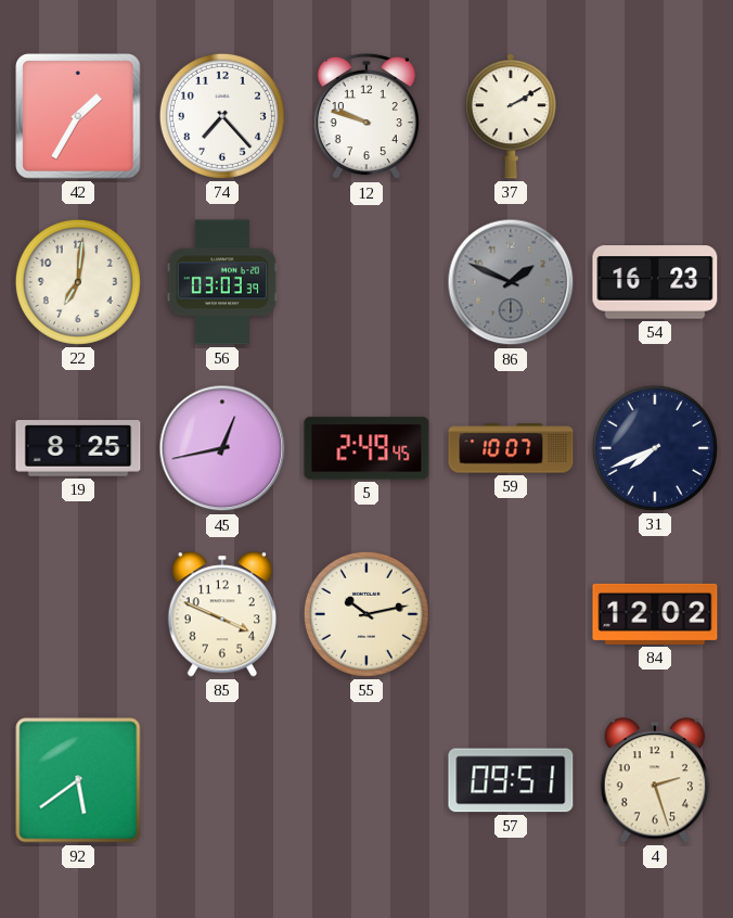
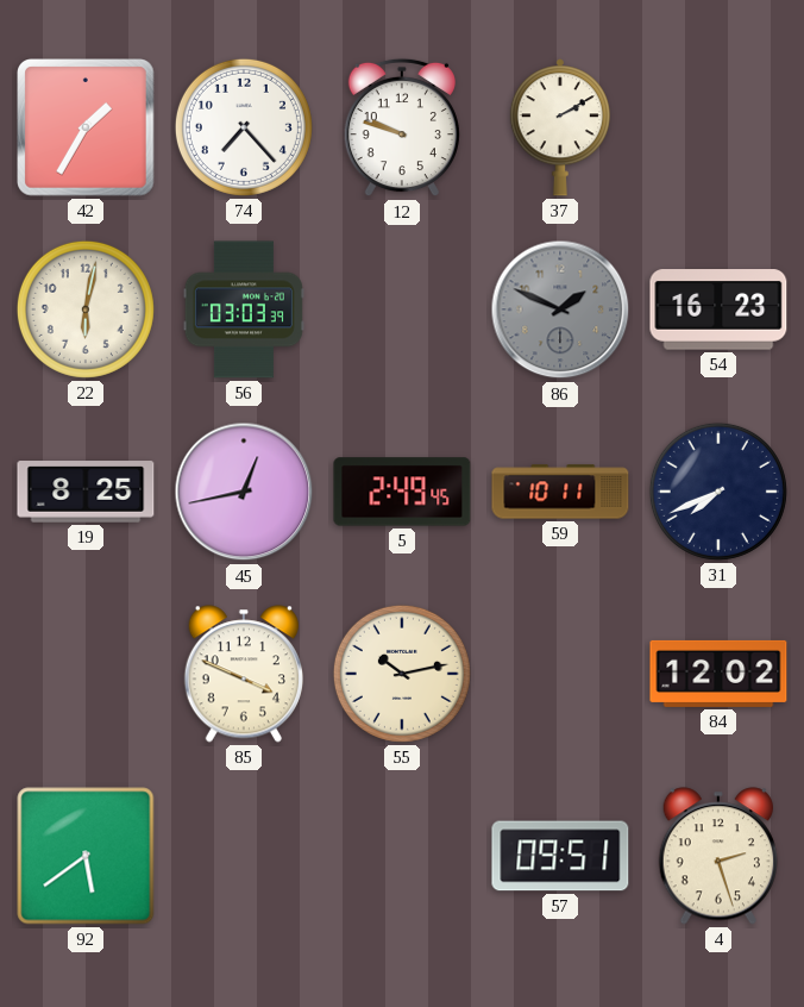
22: 7:01 -> 6:02
59: 10:07 -> 10:11
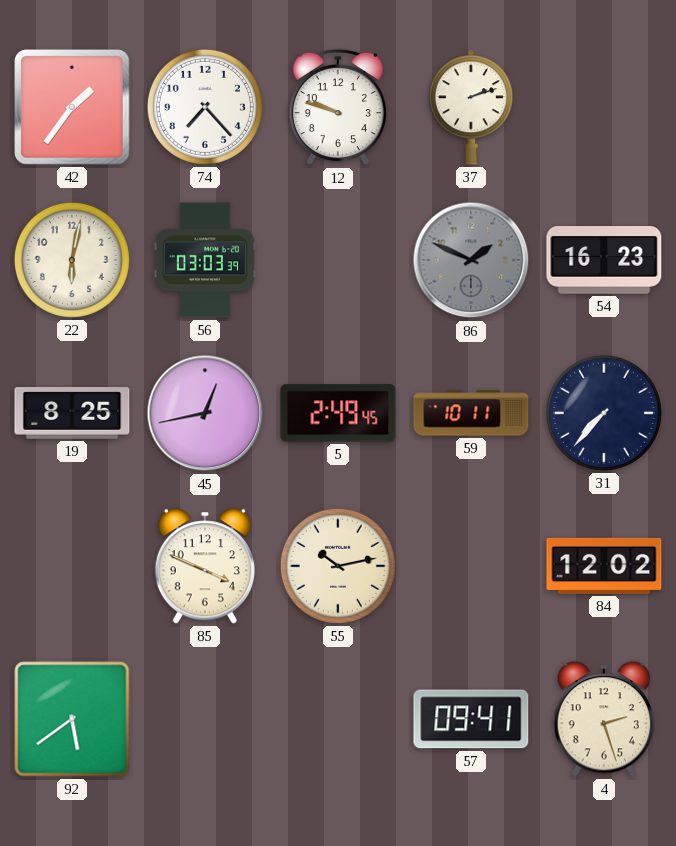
42: 1:35 -> 1:36
37: 2:10 -> 2:12
31: 7:41 -> 7:37
57: 09:51 -> 09:41
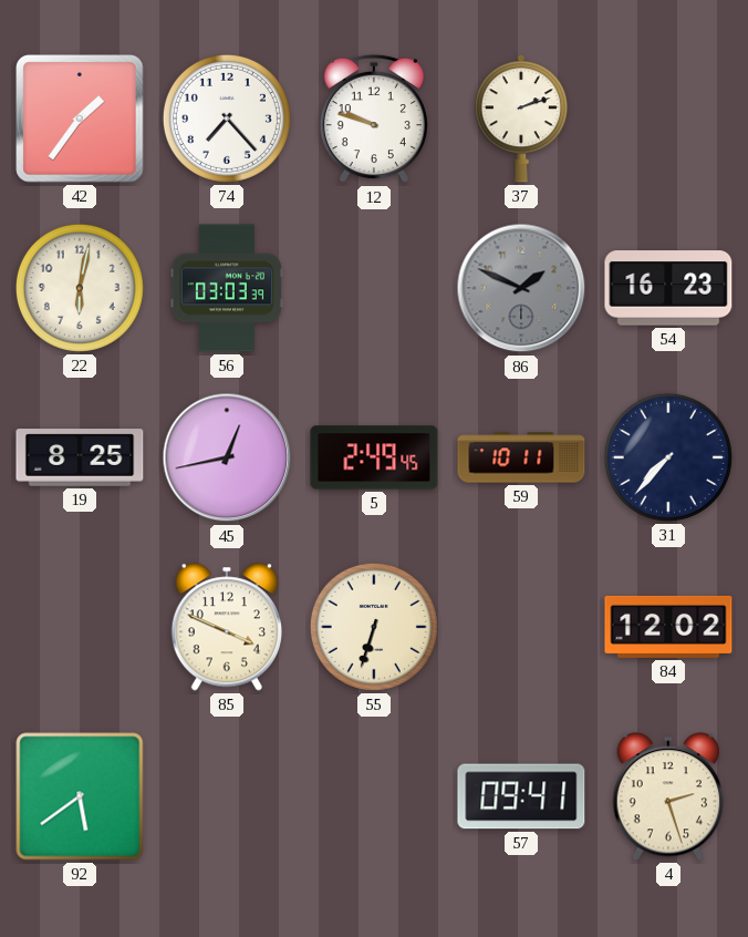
55: 10:13 -> 6:33
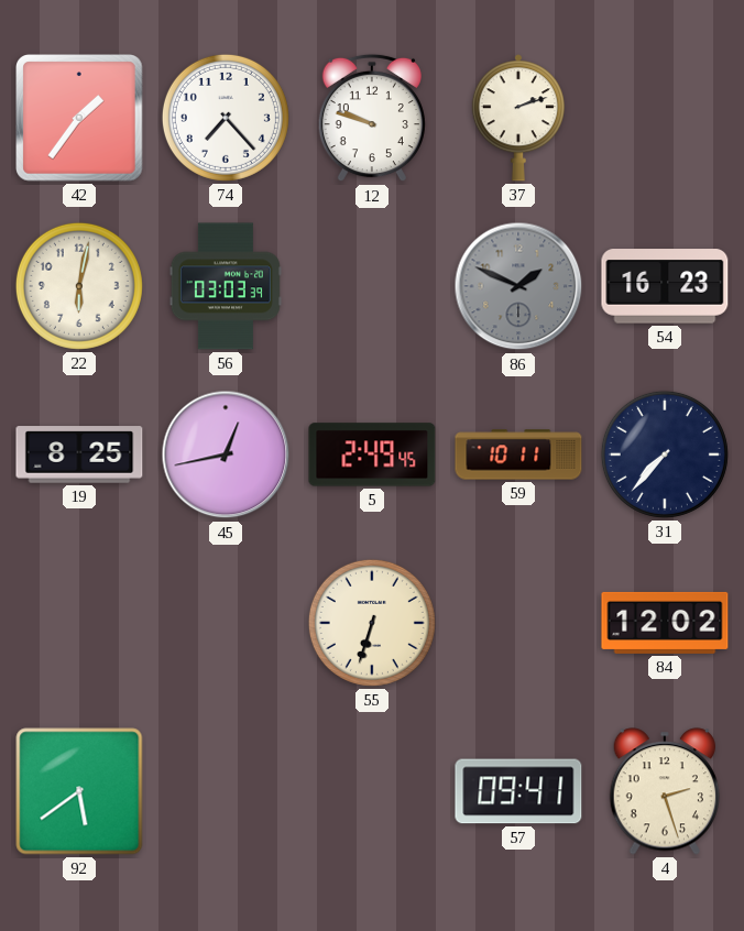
85: 3:49 -> none
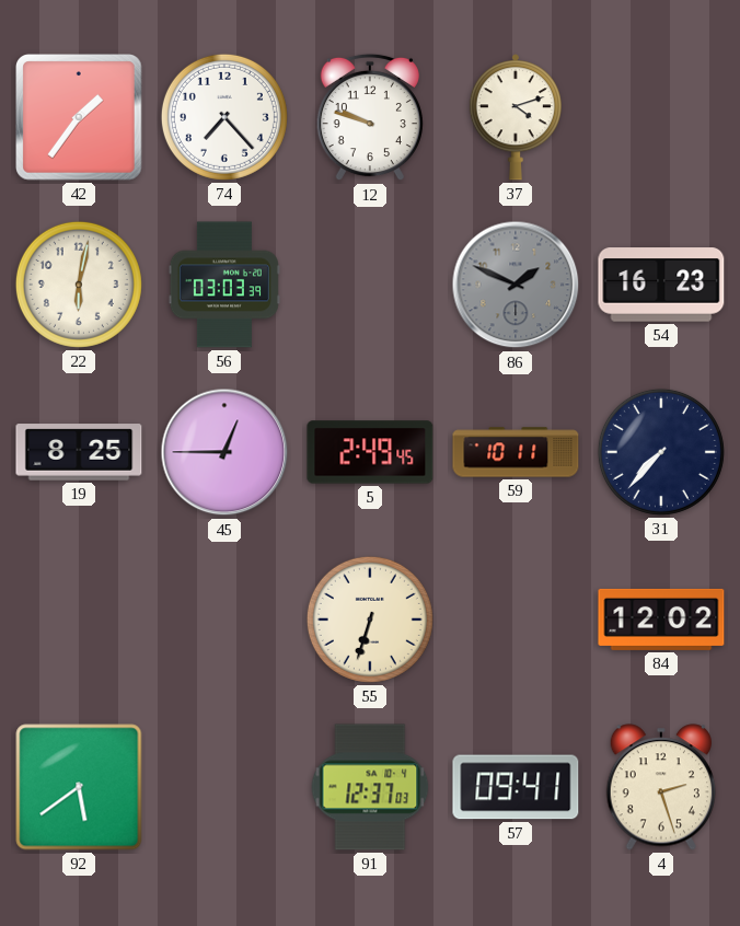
37: 2:12 -> 4:12
45: 12:43 -> 12:45
91: none -> 12:37
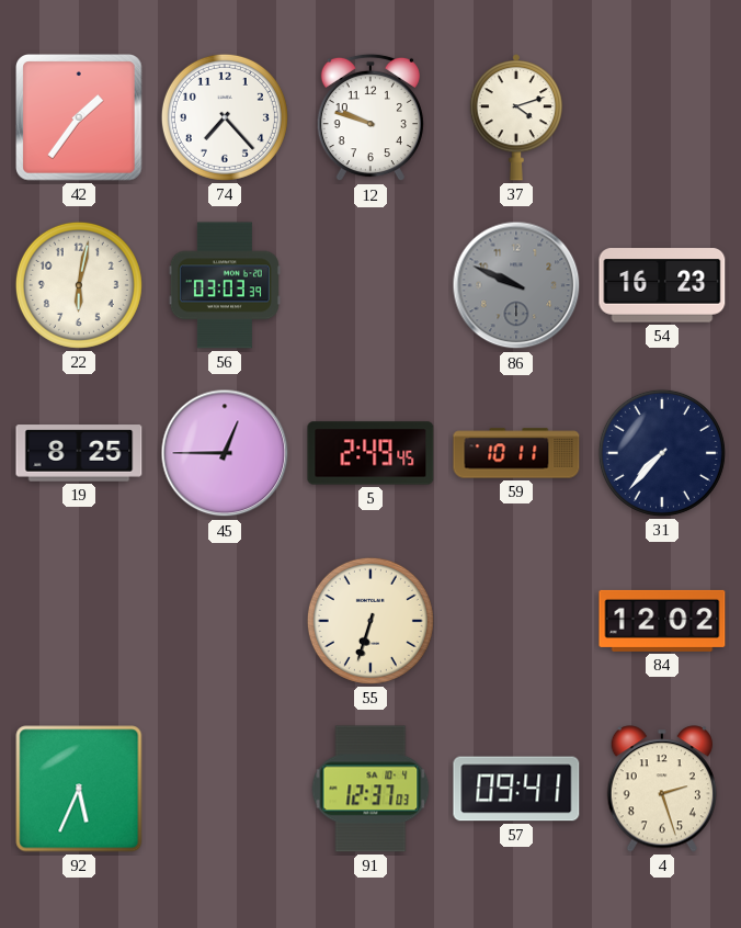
86: 1:49 -> 9:49
92: 5:39 -> 5:34
